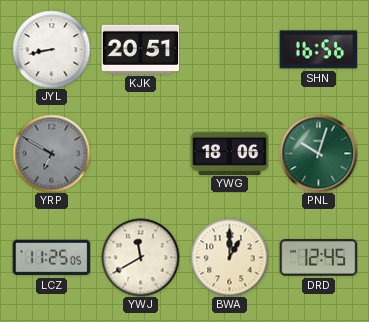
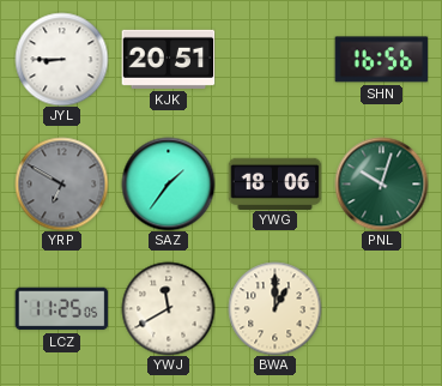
JYL: 8:43 -> 8:45
SAZ: none -> 1:36
DRD: 12:45 -> none
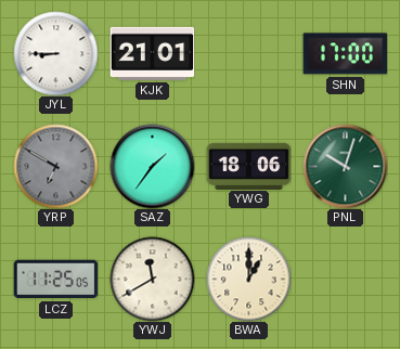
KJK: 20:51 -> 21:01
SHN: 16:56 -> 17:00
